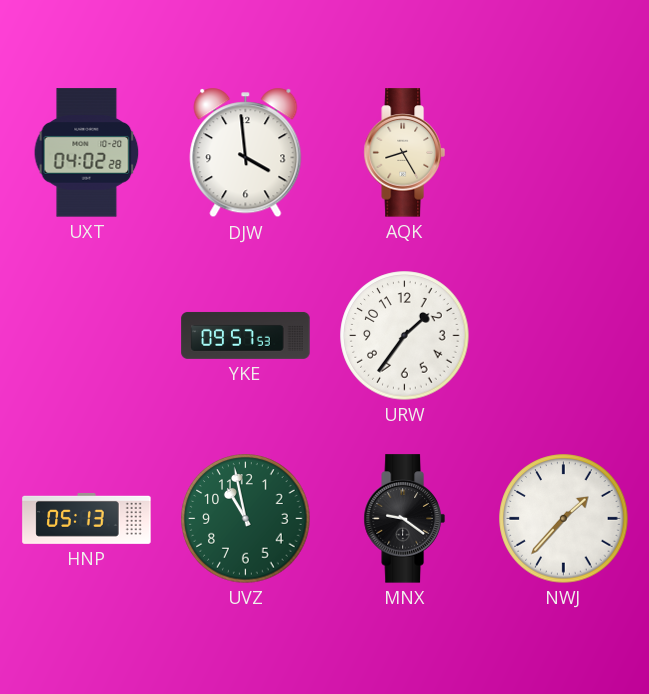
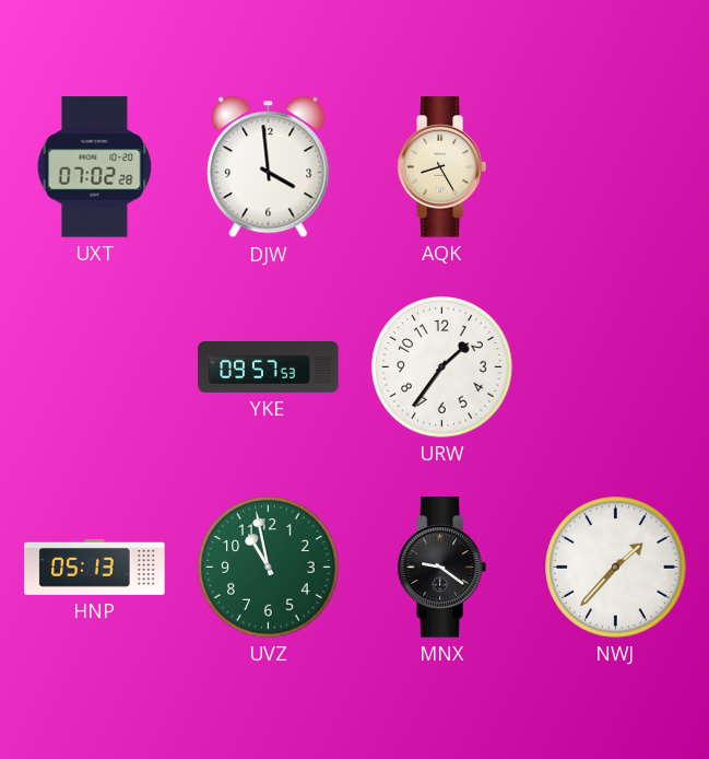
UXT: 04:02 -> 07:02
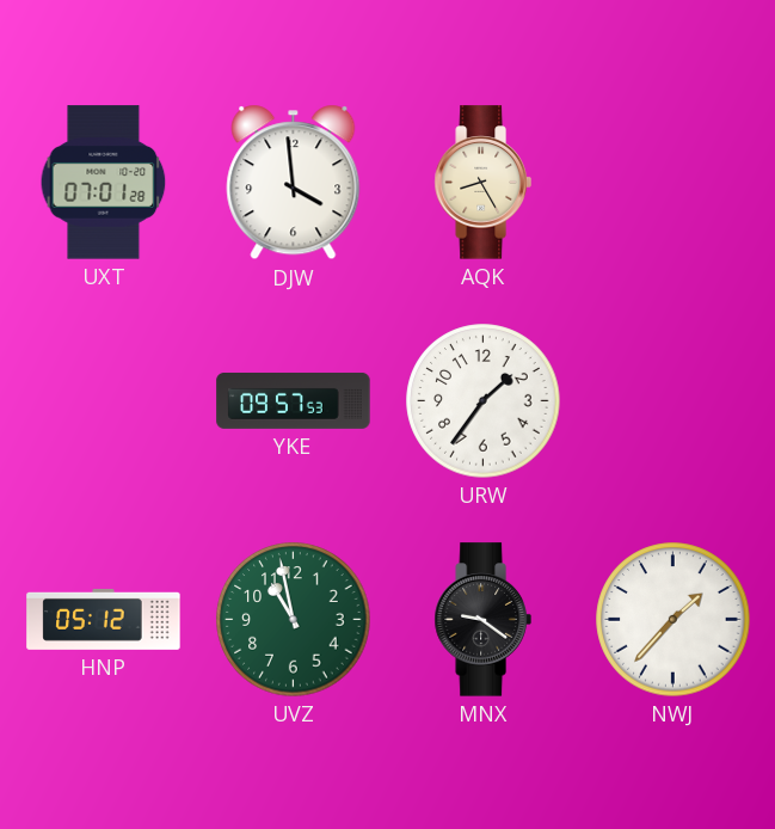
UXT: 07:02 -> 07:01
HNP: 05:13 -> 05:12
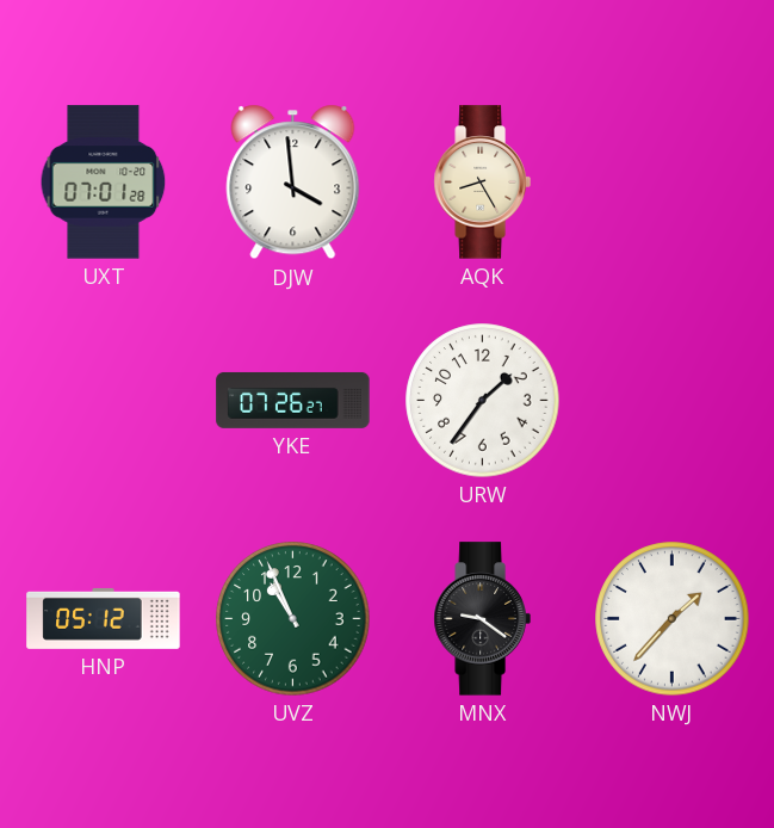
YKE: 09:57 -> 07:26
UVZ: 10:58 -> 10:56
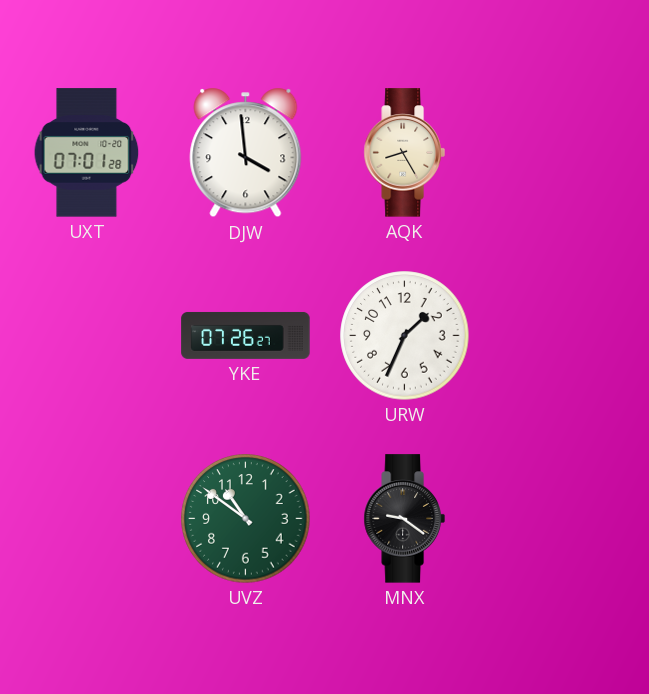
URW: 1:36 -> 1:34
HNP: 05:12 -> none
UVZ: 10:56 -> 10:51
NWJ: 1:37 -> none
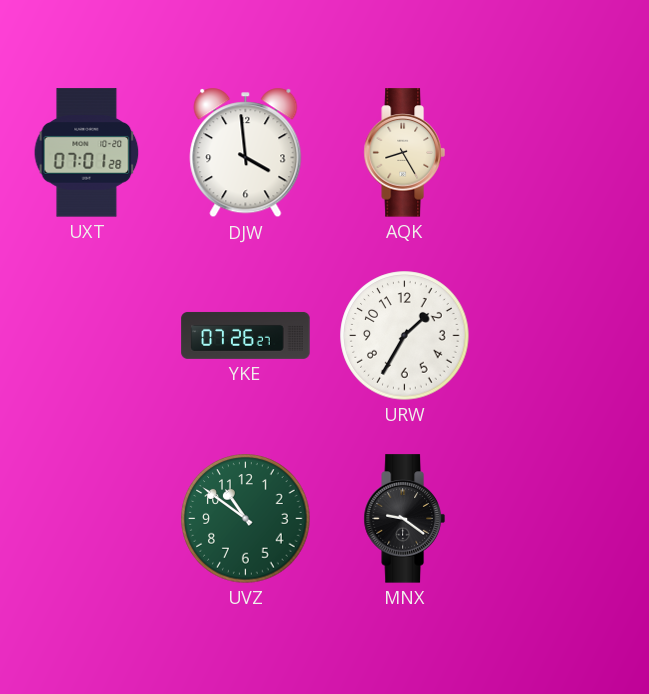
URW: 1:34 -> 1:35
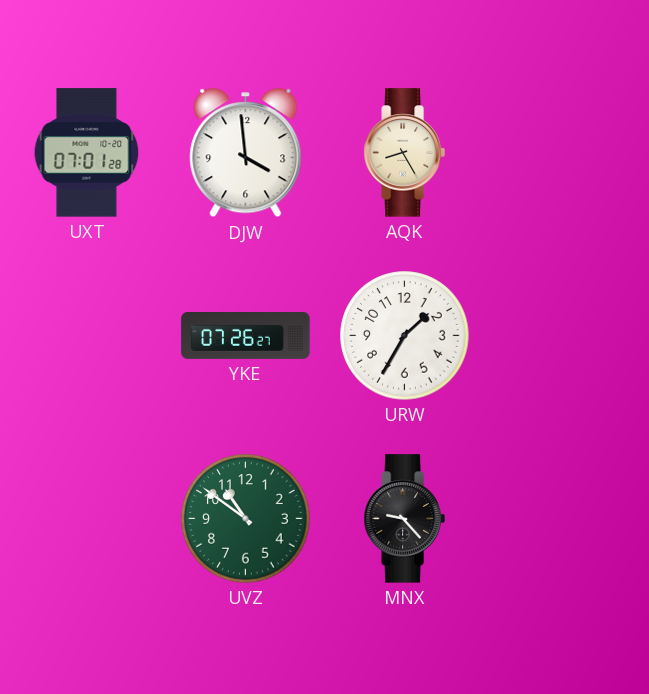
MNX: 9:21 -> 9:23
